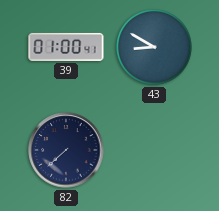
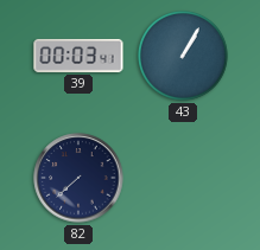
39: 01:00 -> 00:03
43: 8:50 -> 1:05
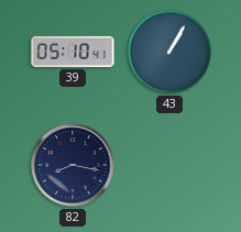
39: 00:03 -> 05:10
82: 7:38 -> 8:17
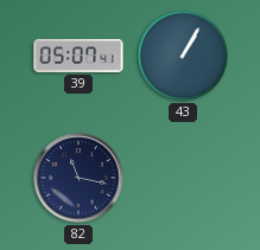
39: 05:10 -> 05:07
82: 8:17 -> 11:17
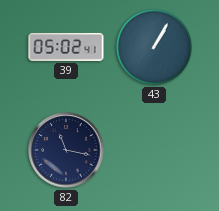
39: 05:07 -> 05:02
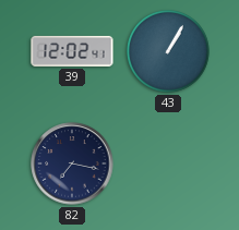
39: 05:02 -> 12:02
82: 11:17 -> 7:17
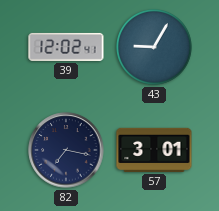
43: 1:05 -> 9:05
57: none -> 3:01
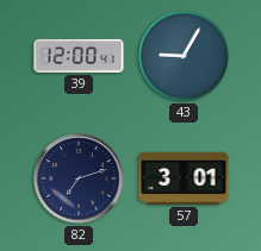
39: 12:02 -> 12:00
82: 7:17 -> 7:12
